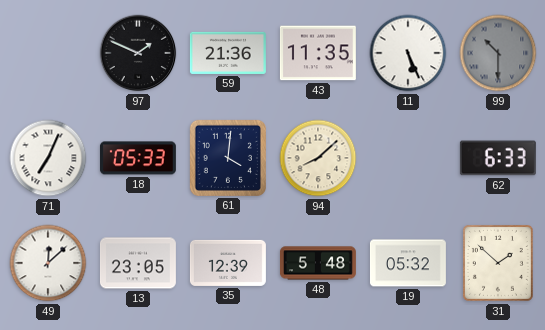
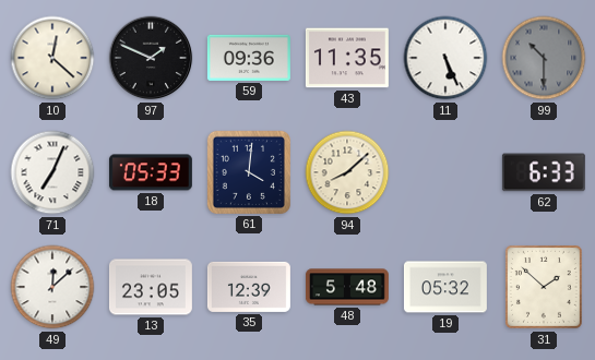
10: none -> 12:22
59: 21:36 -> 09:36
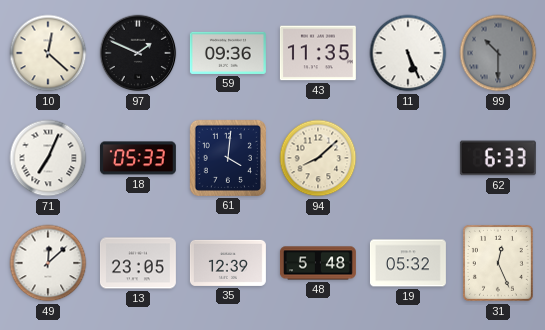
31: 1:52 -> 12:26
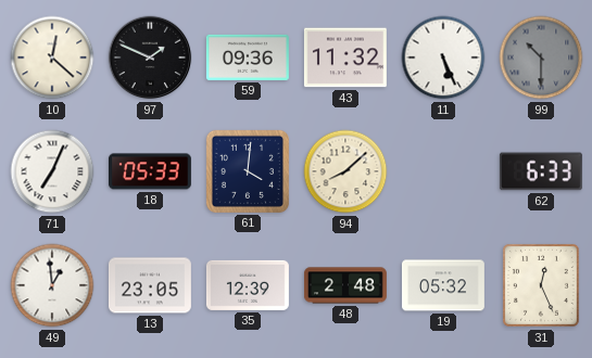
43: 11:35 -> 11:32
49: 12:08 -> 12:59
48: 5:48 -> 2:48
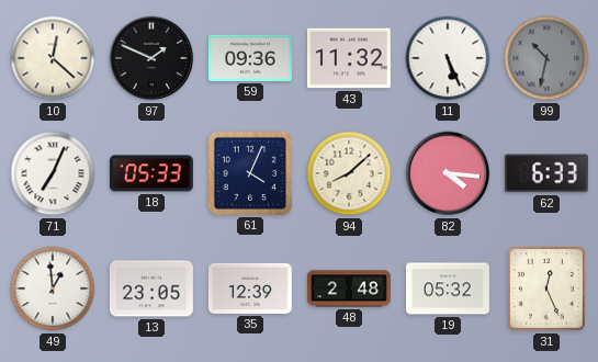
99: 10:30 -> 10:32
61: 4:01 -> 4:04
82: none -> 4:16
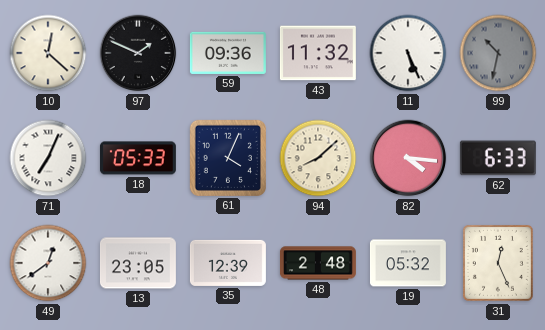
49: 12:59 -> 12:39
